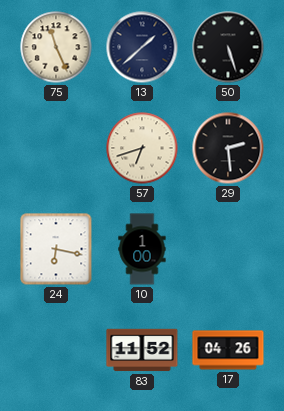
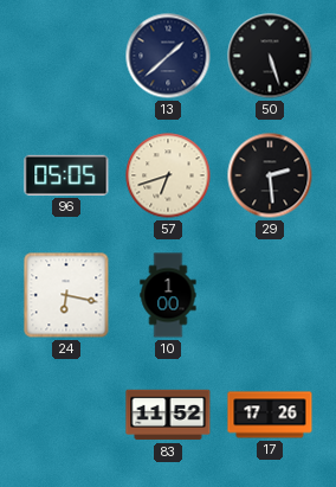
75: 11:26 -> none
96: none -> 05:05
17: 04:26 -> 17:26
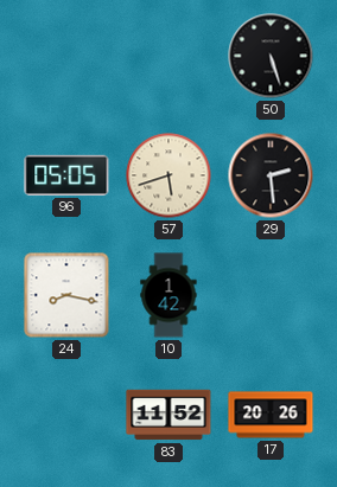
13: 1:38 -> none
57: 6:42 -> 5:42
24: 6:17 -> 8:17
10: 1:00 -> 1:42
17: 17:26 -> 20:26
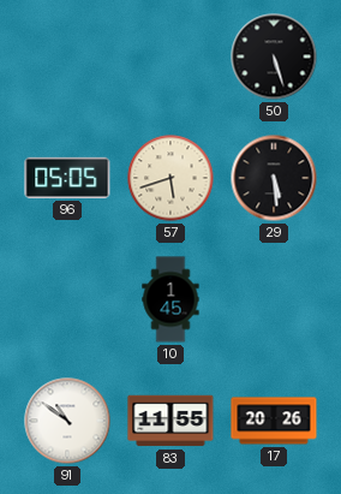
29: 2:29 -> 5:29
24: 8:17 -> none
10: 1:42 -> 1:45
91: none -> 10:51
83: 11:52 -> 11:55
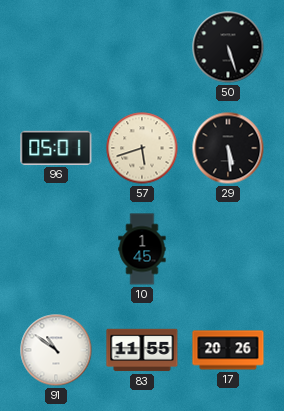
96: 05:05 -> 05:01
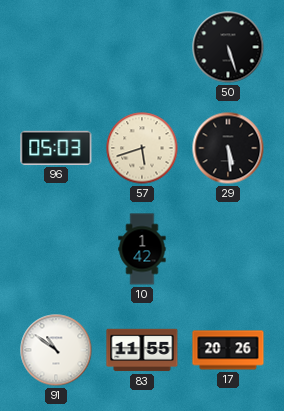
96: 05:01 -> 05:03
10: 1:45 -> 1:42
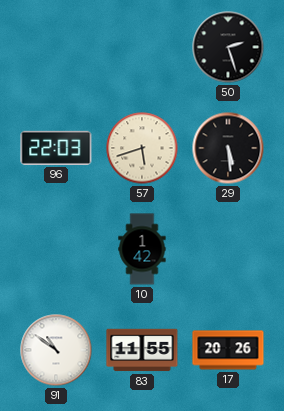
50: 5:27 -> 2:27
96: 05:03 -> 22:03
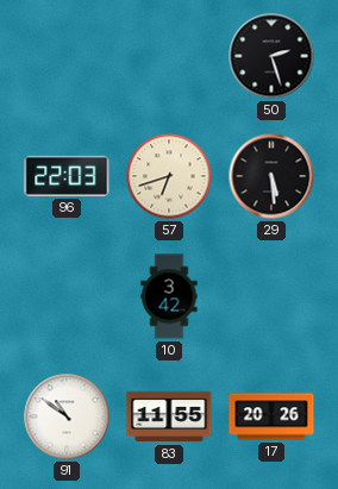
57: 5:42 -> 6:42
10: 1:42 -> 3:42
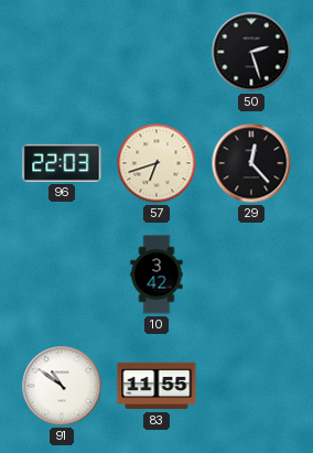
29: 5:29 -> 12:23
17: 20:26 -> none
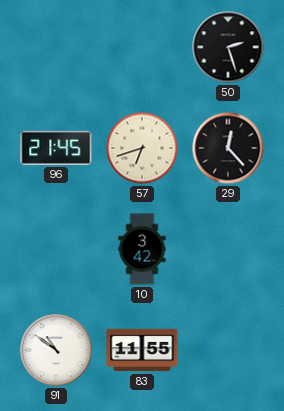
96: 22:03 -> 21:45
